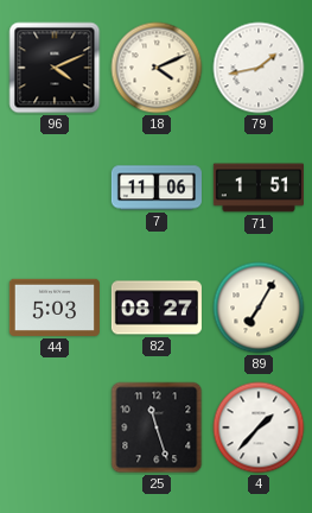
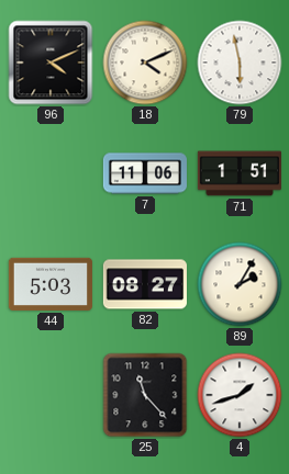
79: 1:43 -> 5:58
89: 7:05 -> 2:05
25: 11:27 -> 11:23
4: 1:37 -> 1:42
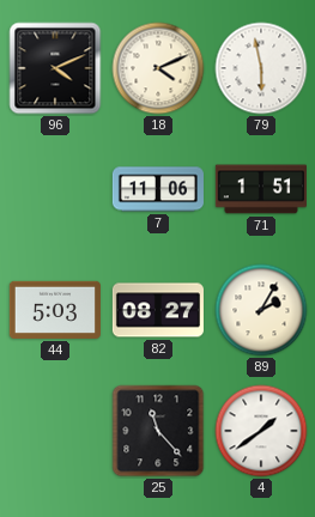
4: 1:42 -> 1:39
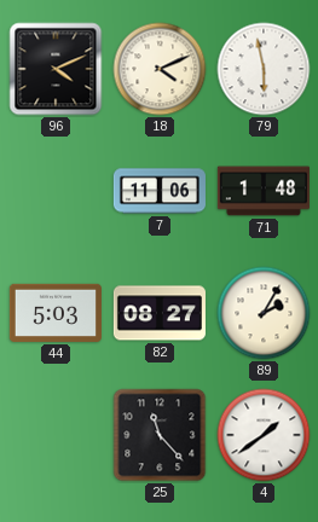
71: 1:51 -> 1:48
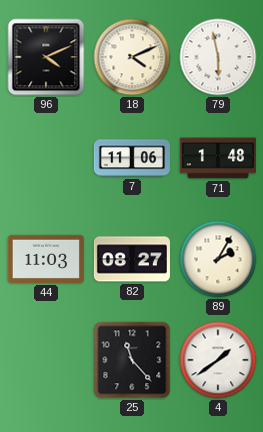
44: 5:03 -> 11:03
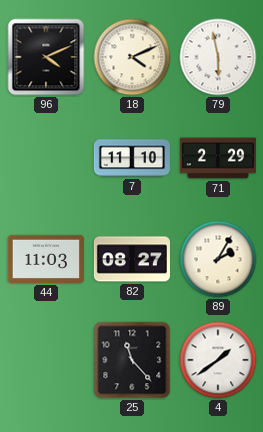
7: 11:06 -> 11:10
71: 1:48 -> 2:29
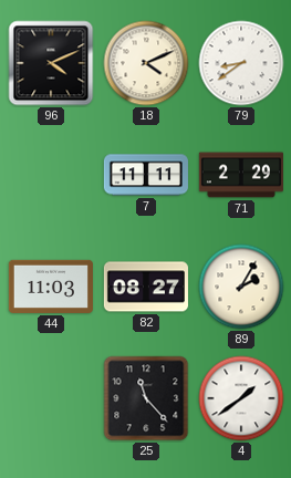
79: 5:58 -> 8:39
7: 11:10 -> 11:11
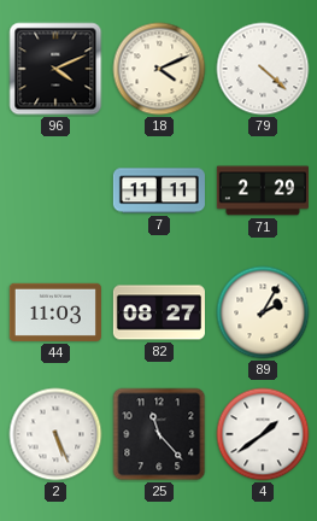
79: 8:39 -> 4:22
2: none -> 5:26
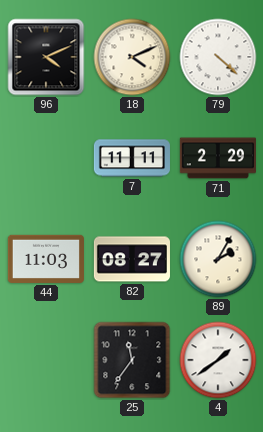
2: 5:26 -> none
25: 11:23 -> 11:36
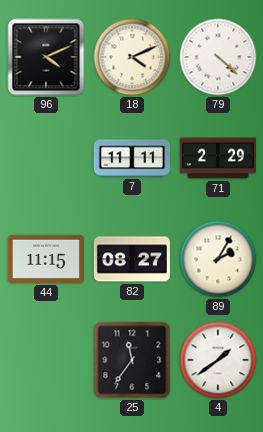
44: 11:03 -> 11:15
